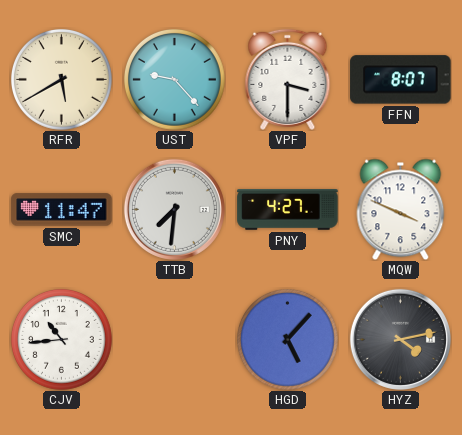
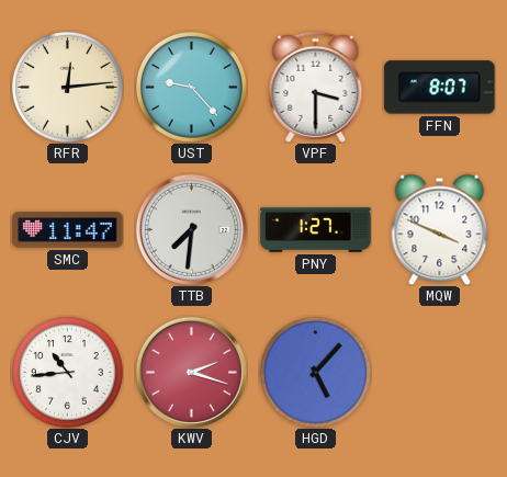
RFR: 5:40 -> 12:14
PNY: 4:27 -> 1:27
KWV: none -> 2:18
HYZ: 4:13 -> none
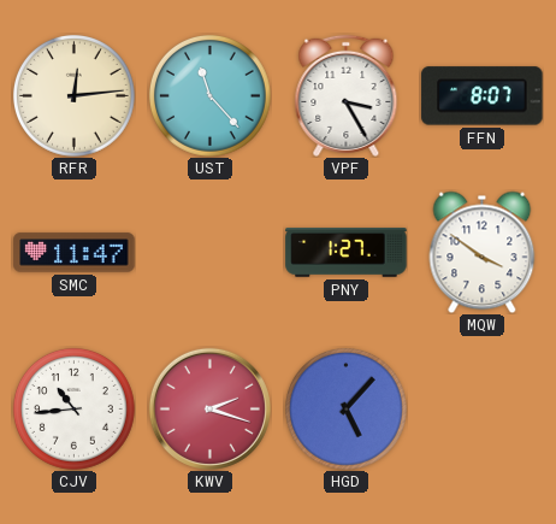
UST: 9:23 -> 11:23
VPF: 3:30 -> 3:25
TTB: 7:31 -> none
MQW: 3:49 -> 3:51
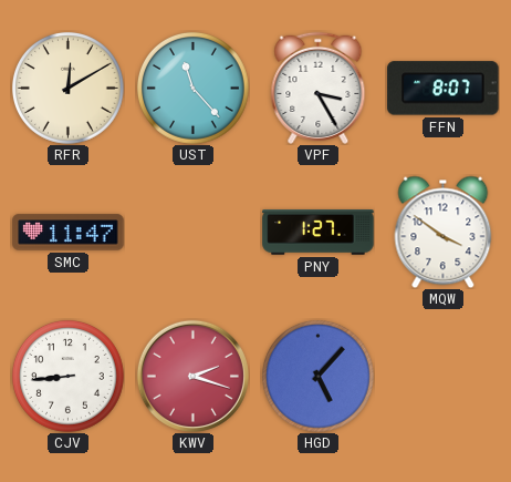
RFR: 12:14 -> 12:10
CJV: 10:44 -> 8:44
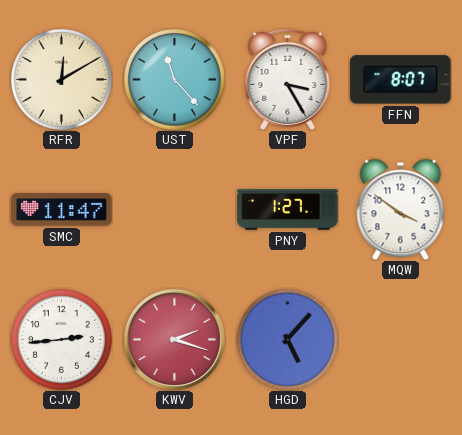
CJV: 8:44 -> 2:44
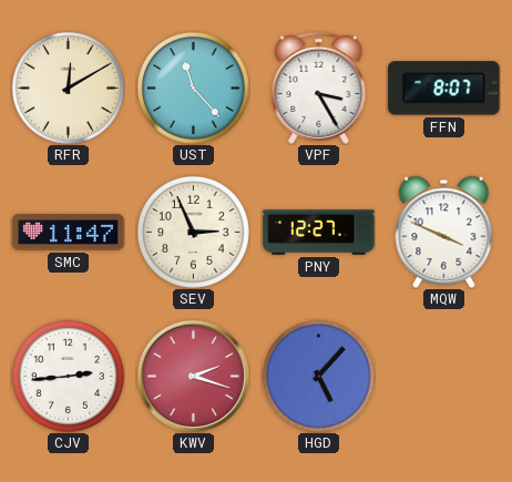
SEV: none -> 2:56
PNY: 1:27 -> 12:27
MQW: 3:51 -> 3:49
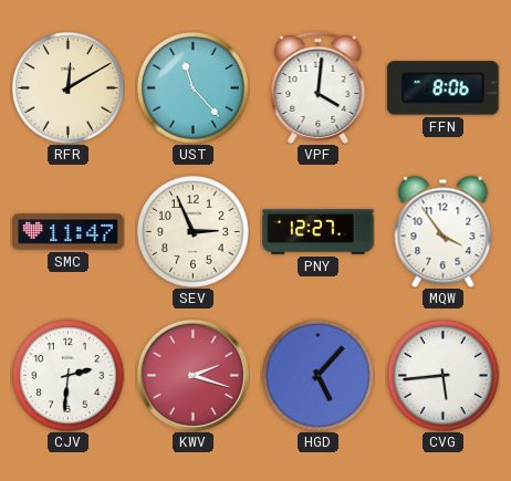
VPF: 3:25 -> 4:01
FFN: 8:07 -> 8:06
MQW: 3:49 -> 3:54
CJV: 2:44 -> 2:31
CVG: none -> 5:44
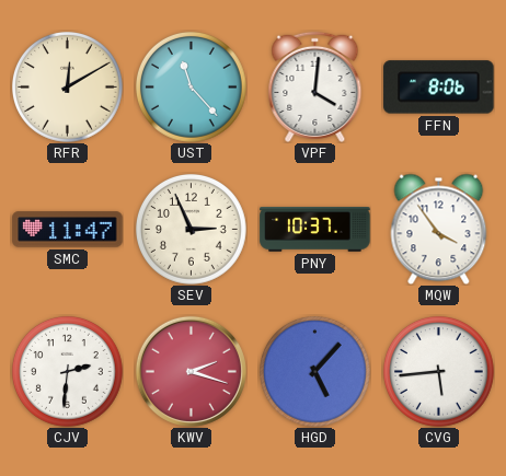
PNY: 12:27 -> 10:37
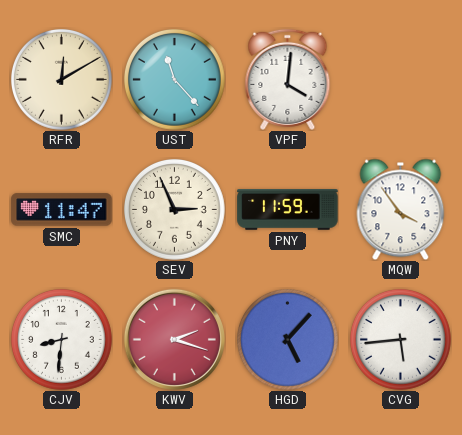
FFN: 8:06 -> none
PNY: 10:37 -> 11:59
CJV: 2:31 -> 8:31
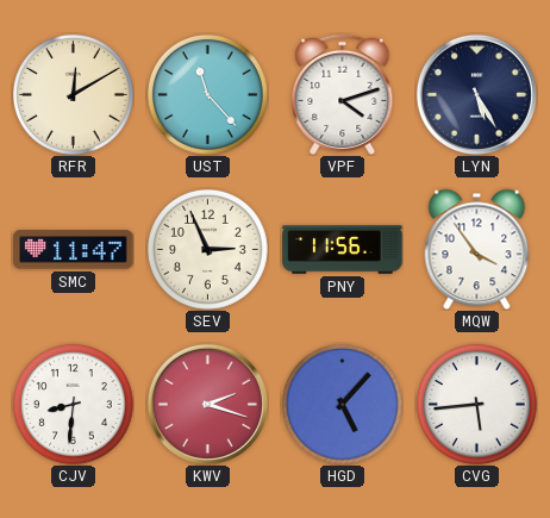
VPF: 4:01 -> 4:12
LYN: none -> 5:25
PNY: 11:59 -> 11:56
